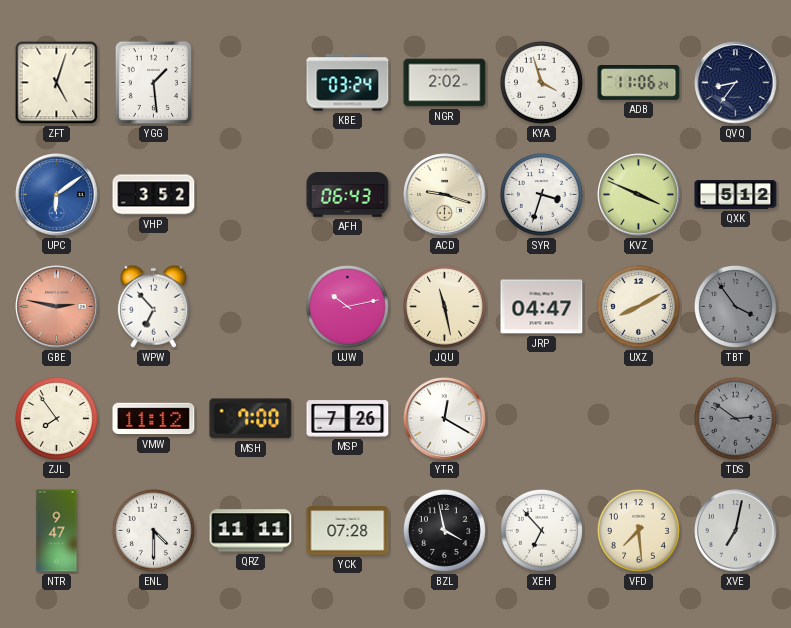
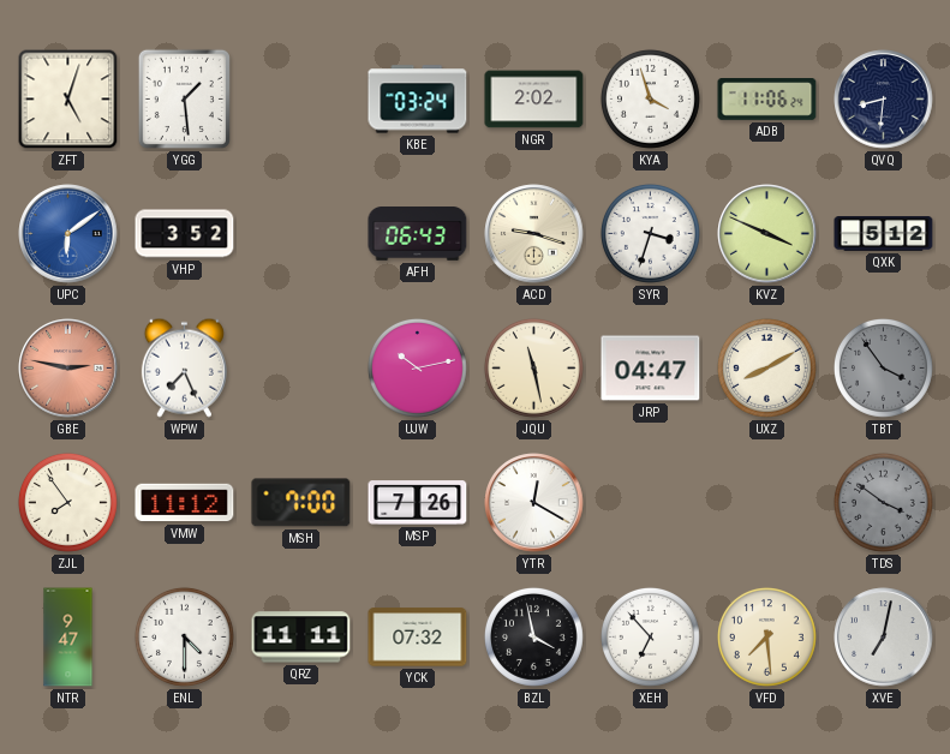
QVQ: 8:36 -> 8:31
WPW: 6:53 -> 7:26
TDS: 2:51 -> 3:51
YCK: 07:28 -> 07:32
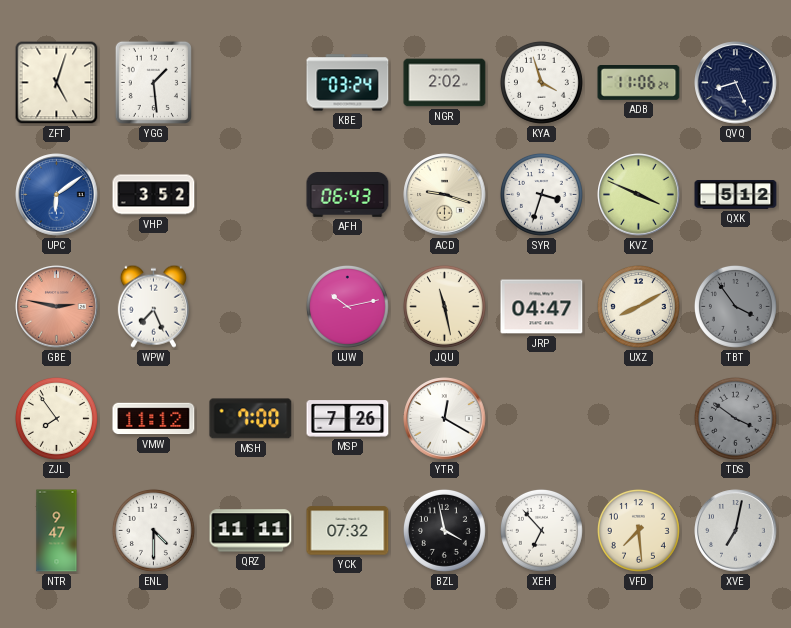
QVQ: 8:31 -> 8:26
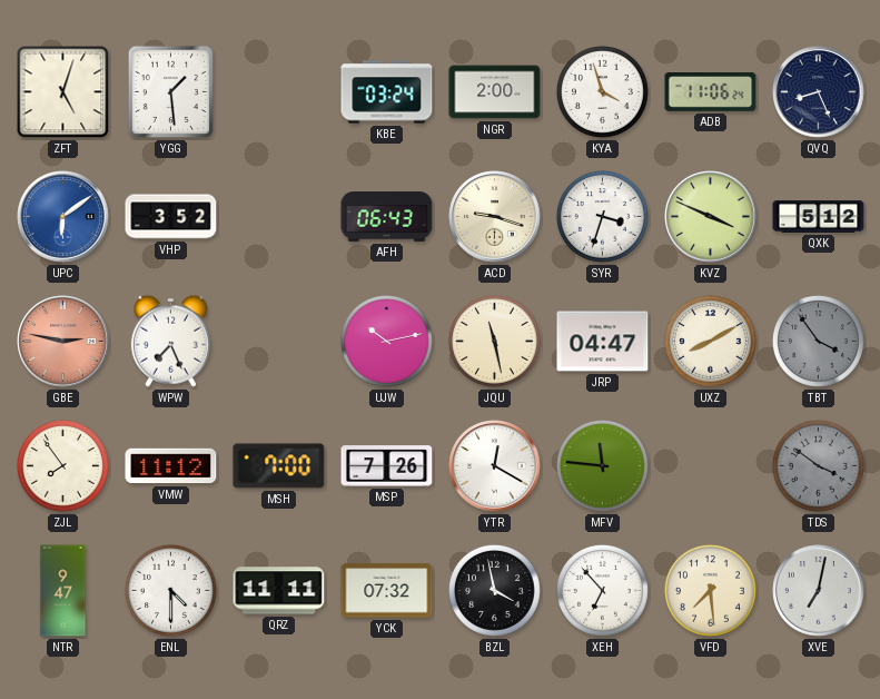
NGR: 2:02 -> 2:00
MFV: none -> 11:46
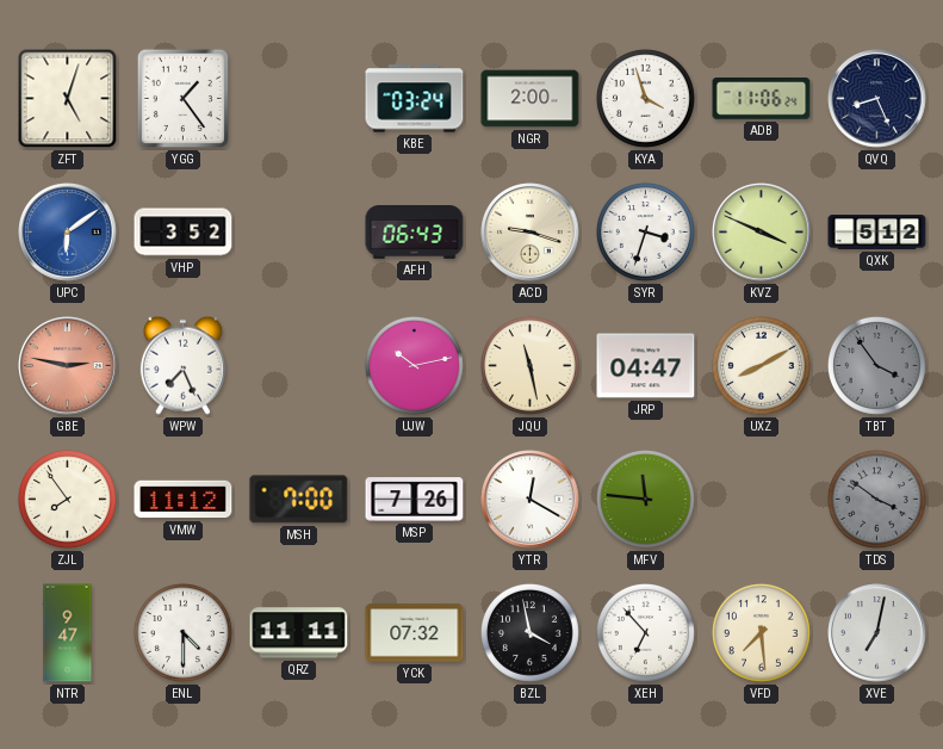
YGG: 1:29 -> 1:24
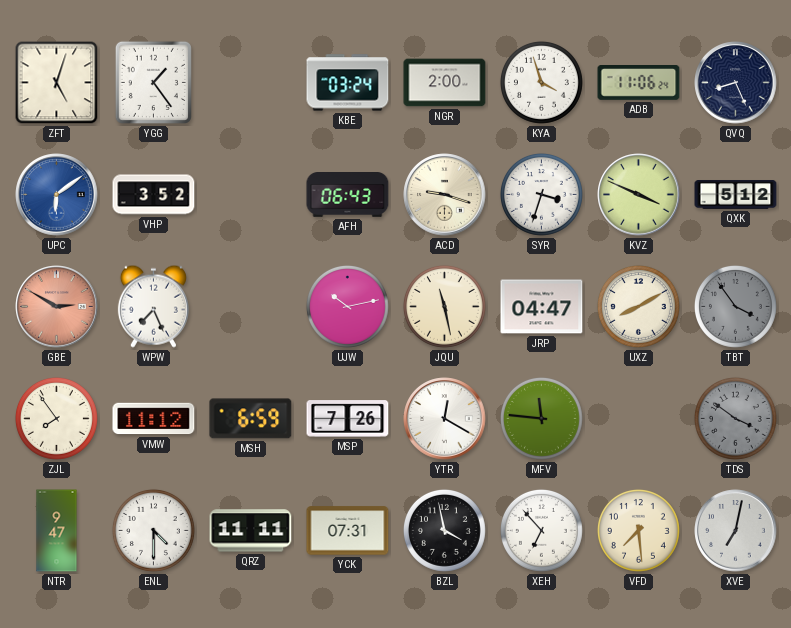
GBE: 2:47 -> 2:50
MSH: 7:00 -> 6:59
YCK: 07:32 -> 07:31
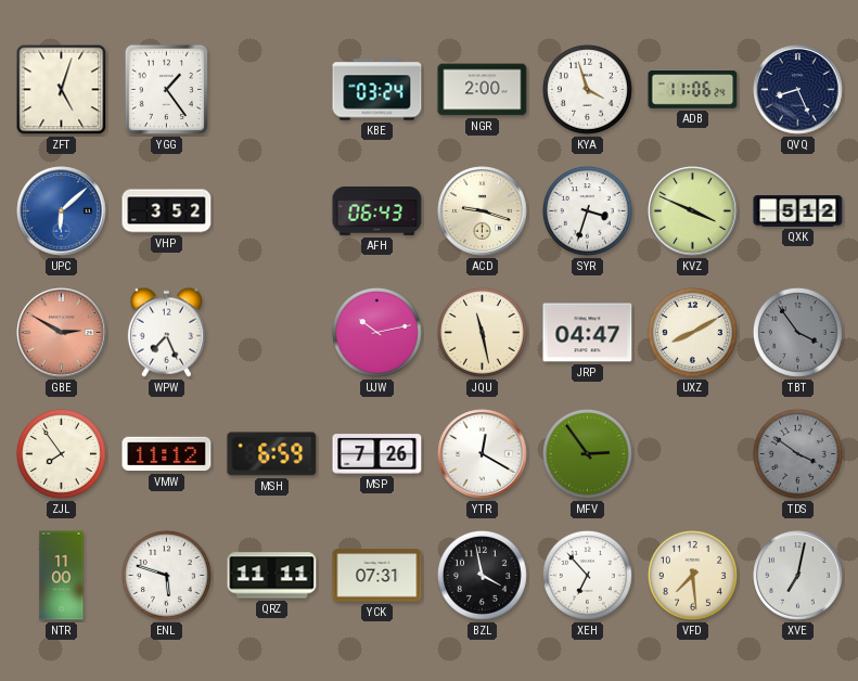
UPC: 6:09 -> 6:08
MFV: 11:46 -> 2:54
NTR: 9:47 -> 11:00
ENL: 4:30 -> 5:48
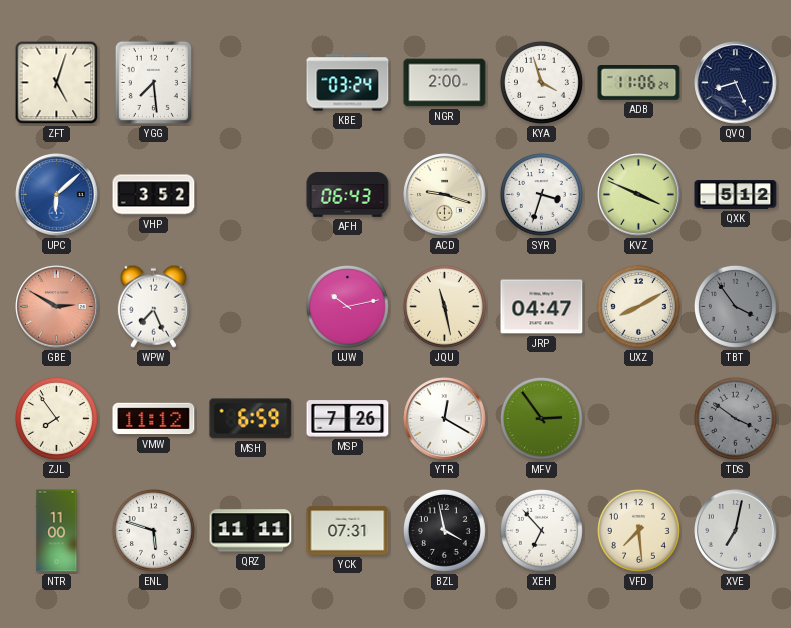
YGG: 1:24 -> 7:29
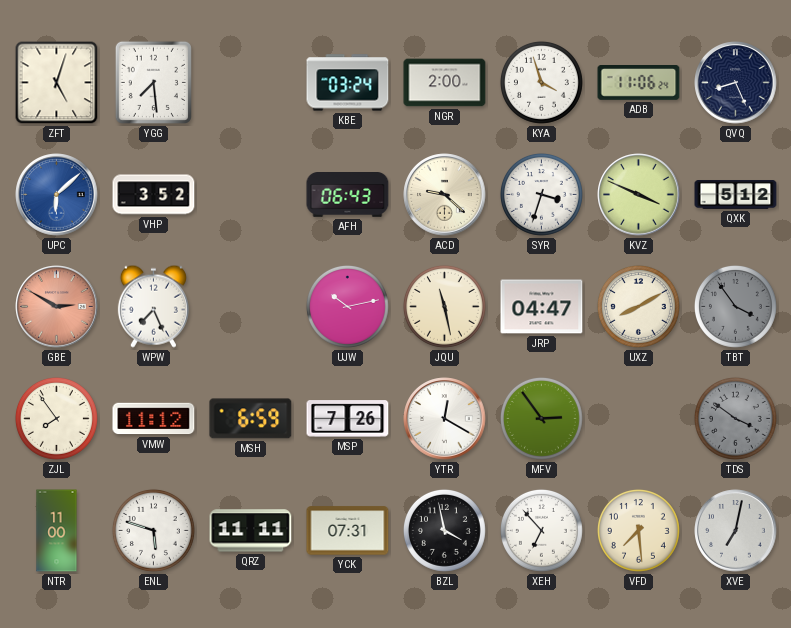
ACD: 9:18 -> 9:22
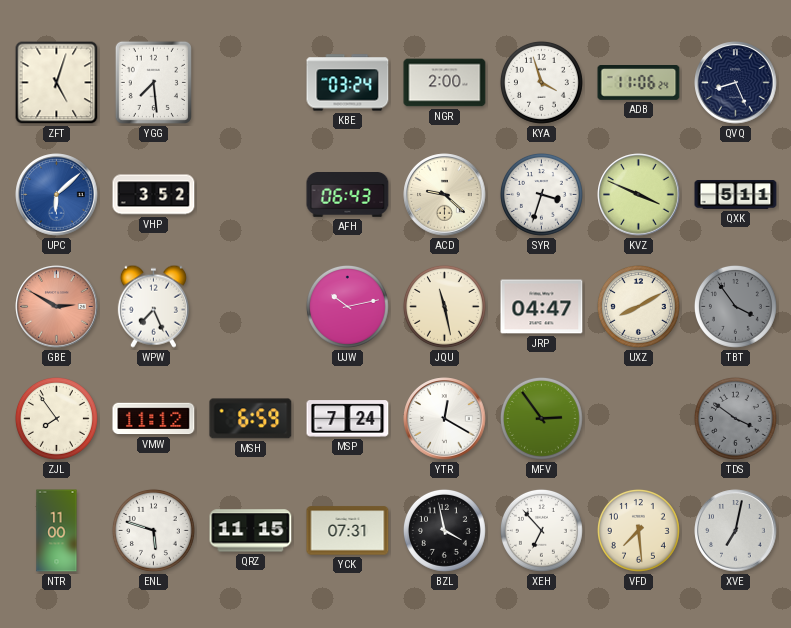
QXK: 5:12 -> 5:11
MSP: 7:26 -> 7:24
QRZ: 11:11 -> 11:15
